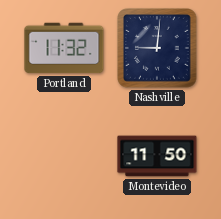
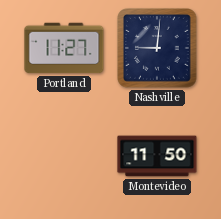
Portland: 11:32 -> 11:27
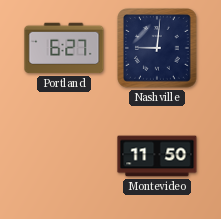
Portland: 11:27 -> 6:27
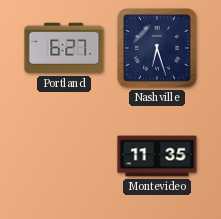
Nashville: 9:01 -> 6:27
Montevideo: 11:50 -> 11:35
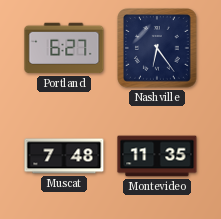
Nashville: 6:27 -> 6:24
Muscat: none -> 7:48
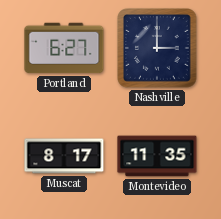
Nashville: 6:24 -> 3:00
Muscat: 7:48 -> 8:17
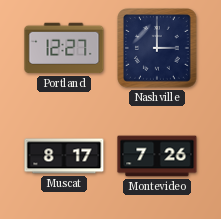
Portland: 6:27 -> 12:27
Montevideo: 11:35 -> 7:26
